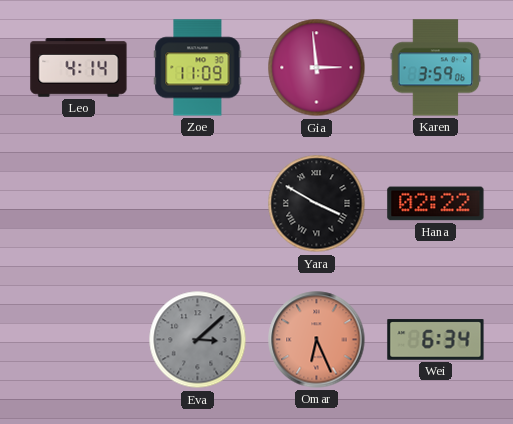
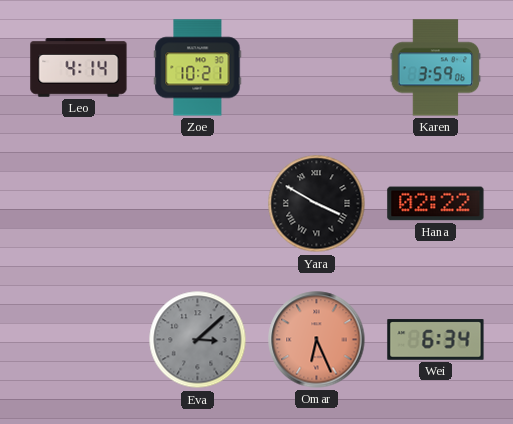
Zoe: 11:09 -> 10:21
Gia: 2:59 -> none
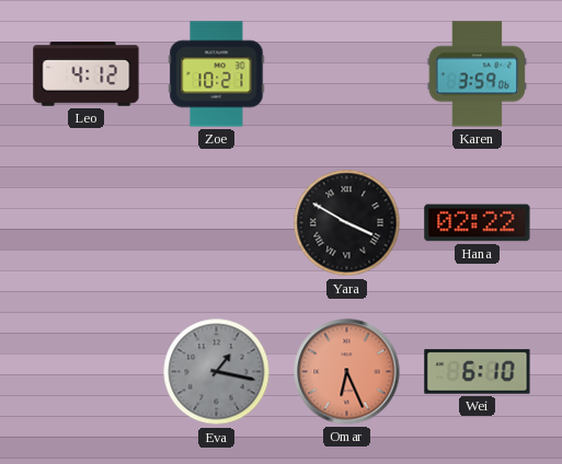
Leo: 4:14 -> 4:12
Eva: 3:08 -> 1:17
Wei: 6:34 -> 6:10
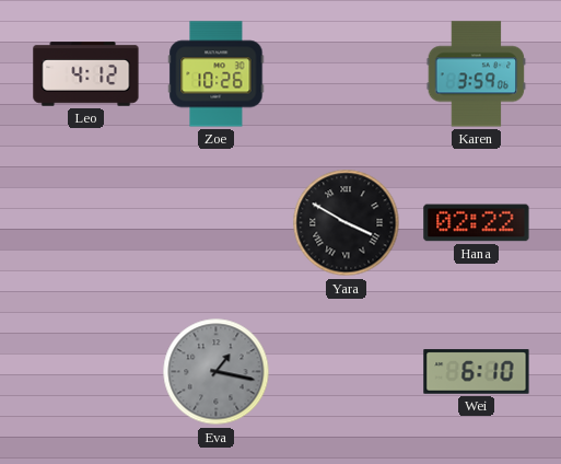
Zoe: 10:21 -> 10:26
Omar: 6:26 -> none
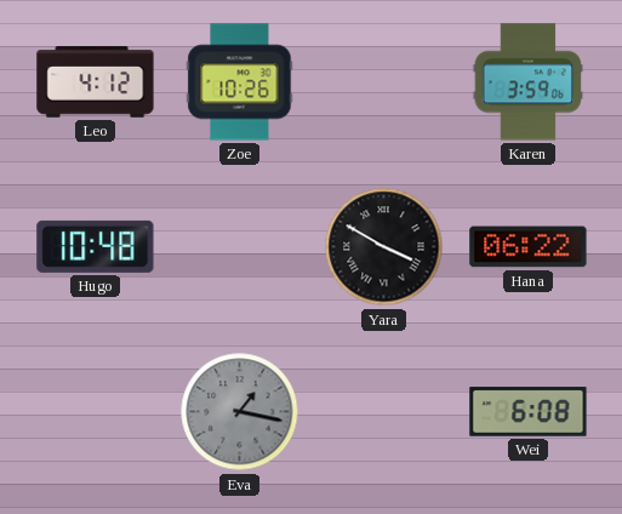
Hugo: none -> 10:48
Hana: 02:22 -> 06:22
Wei: 6:10 -> 6:08
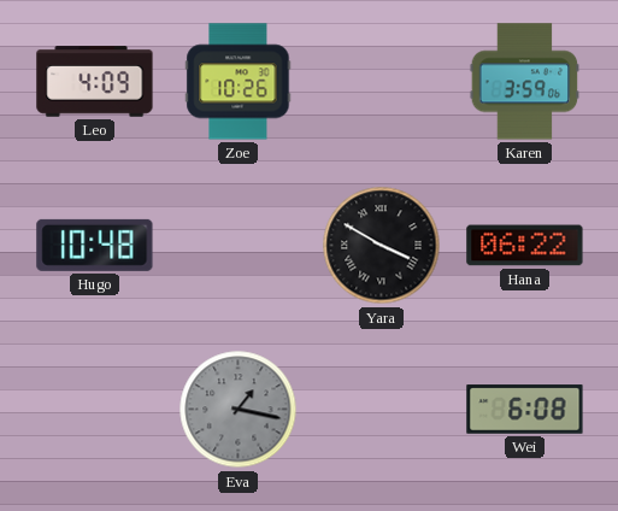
Leo: 4:12 -> 4:09
